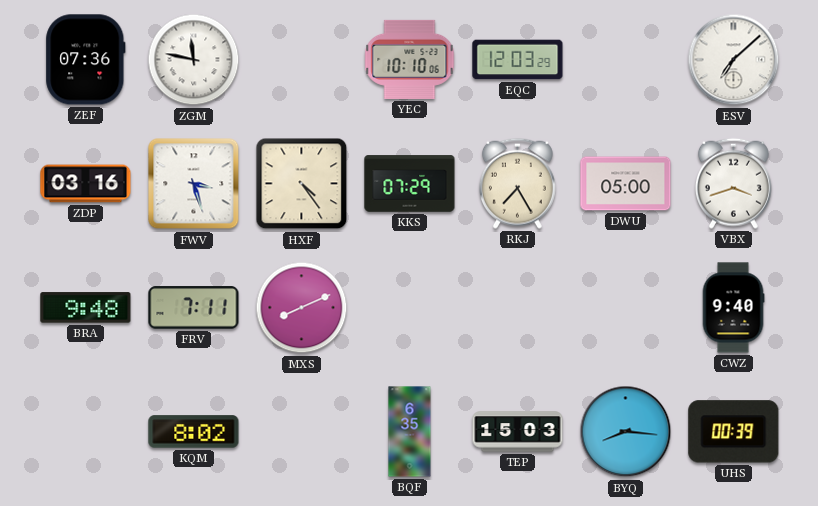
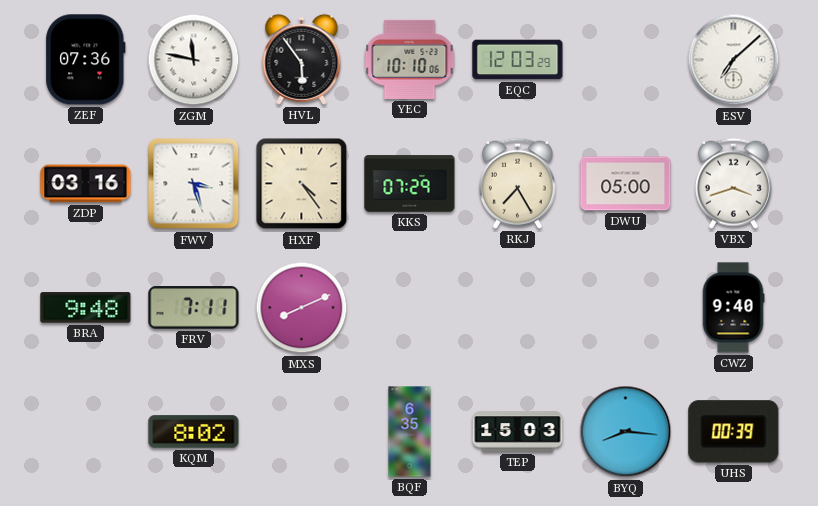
HVL: none -> 5:54
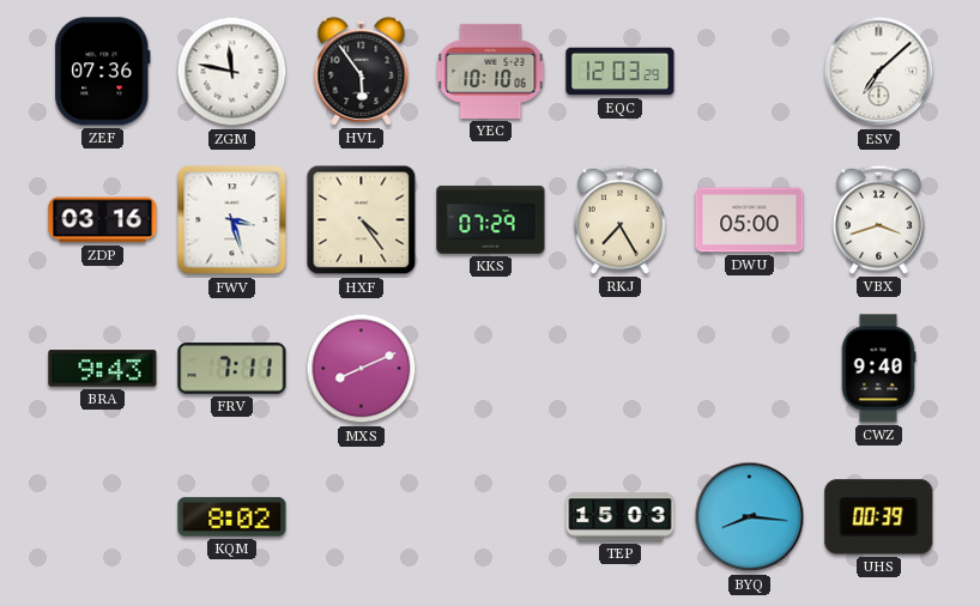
BRA: 9:48 -> 9:43
BQF: 6:35 -> none
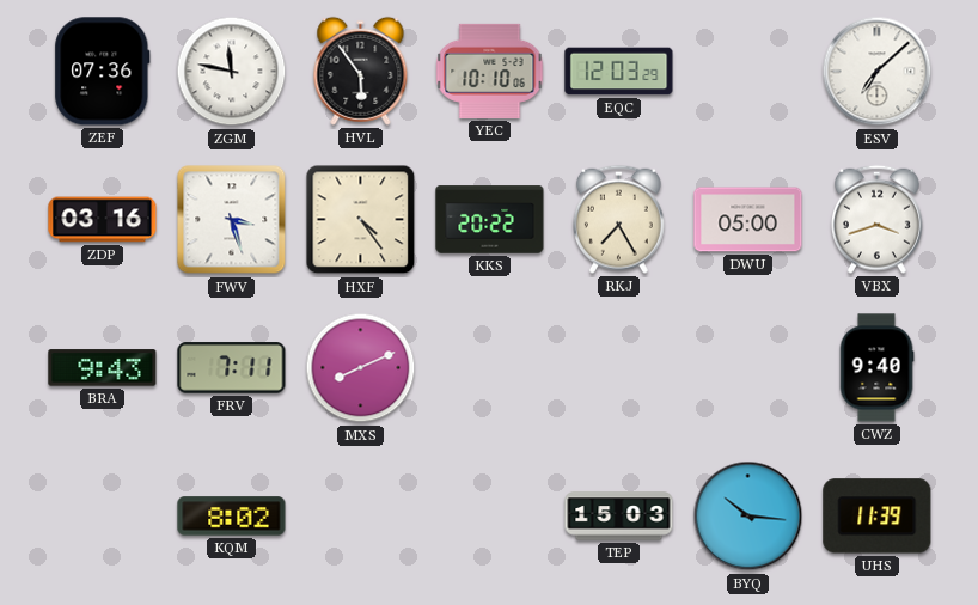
KKS: 07:29 -> 20:22
BYQ: 8:16 -> 10:16
UHS: 00:39 -> 11:39
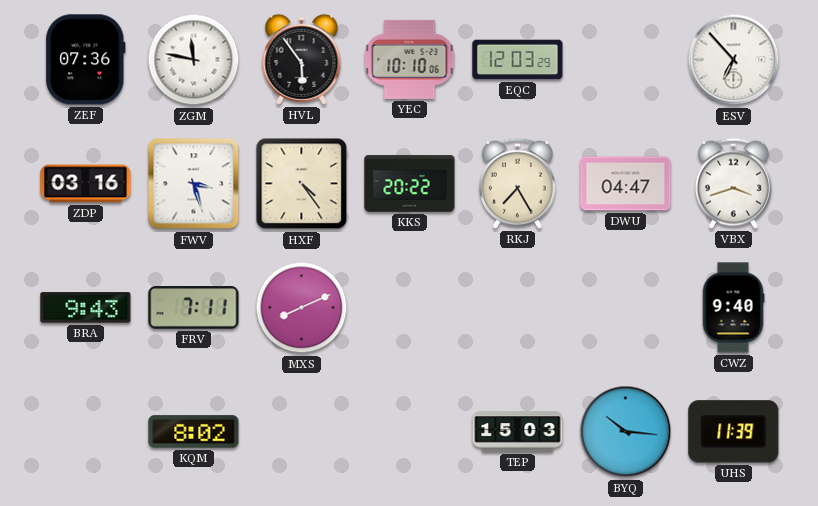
ESV: 7:08 -> 6:53
DWU: 05:00 -> 04:47
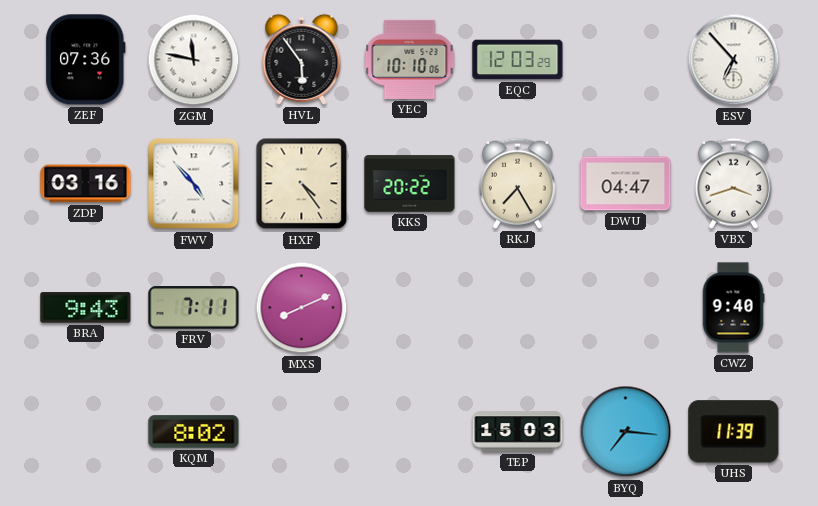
FWV: 3:27 -> 4:53
BYQ: 10:16 -> 7:16
